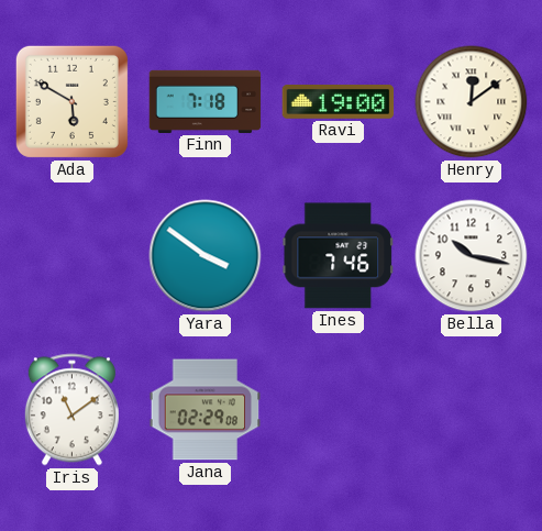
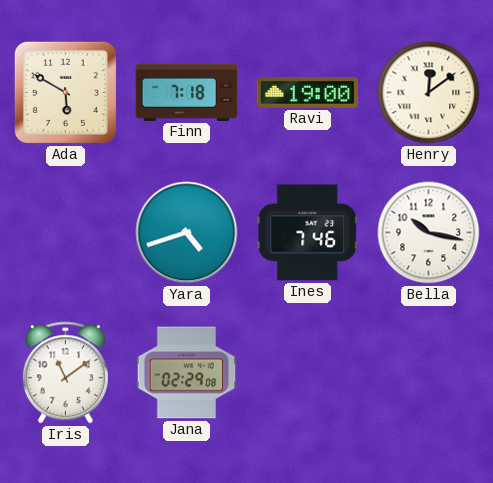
Yara: 3:51 -> 4:42
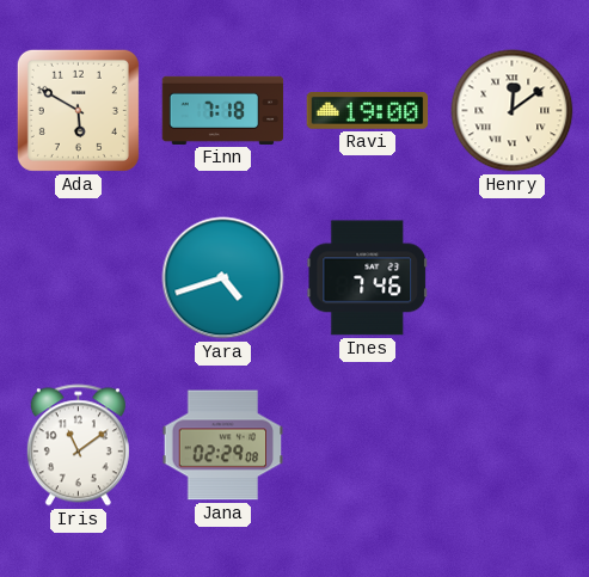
Bella: 10:17 -> none
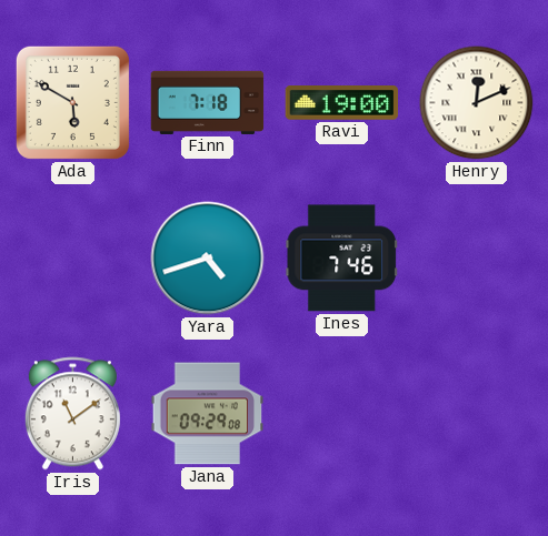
Henry: 12:09 -> 12:11
Jana: 02:29 -> 09:29
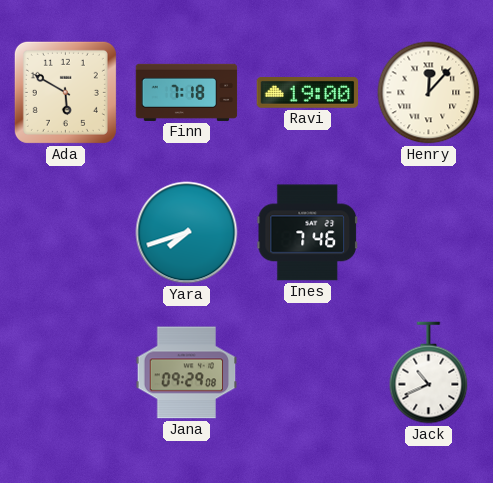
Henry: 12:11 -> 12:07
Yara: 4:42 -> 7:42
Iris: 11:09 -> none
Jack: none -> 10:41
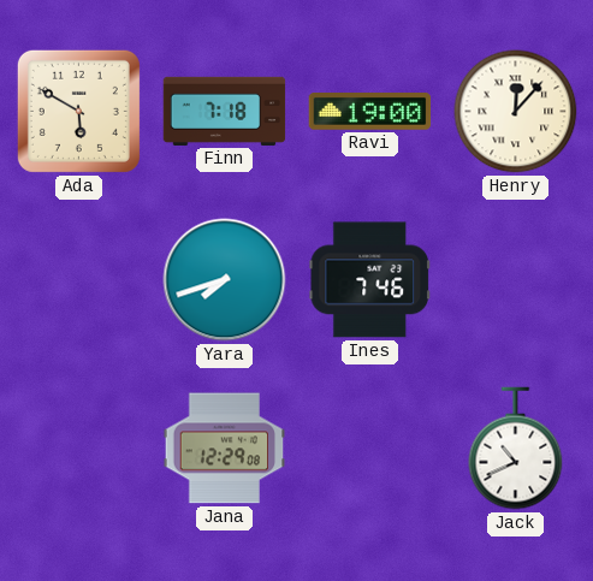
Jana: 09:29 -> 12:29
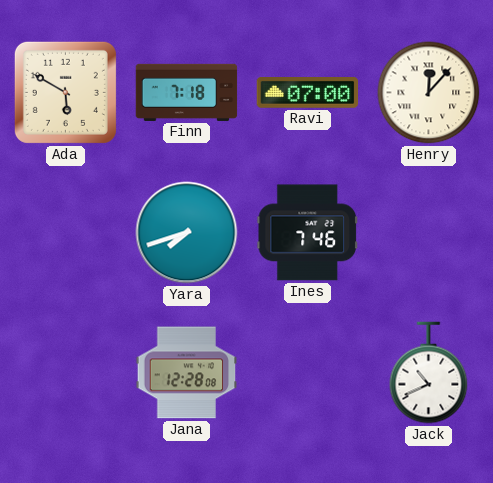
Ravi: 19:00 -> 07:00
Jana: 12:29 -> 12:28
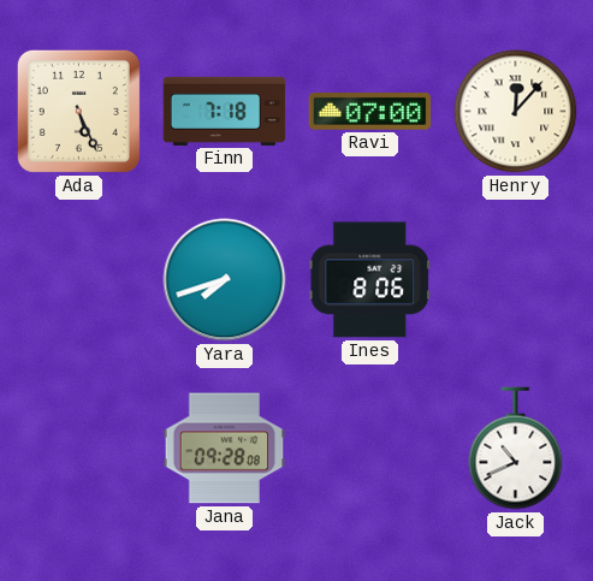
Ada: 5:50 -> 5:26
Ines: 7:46 -> 8:06
Jana: 12:28 -> 09:28
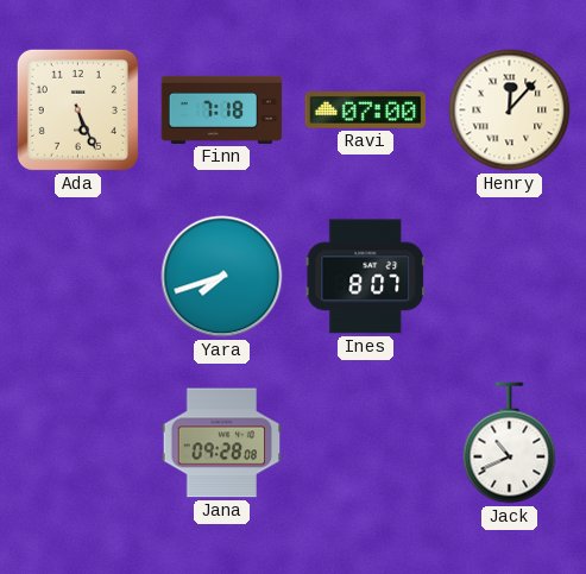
Ines: 8:06 -> 8:07
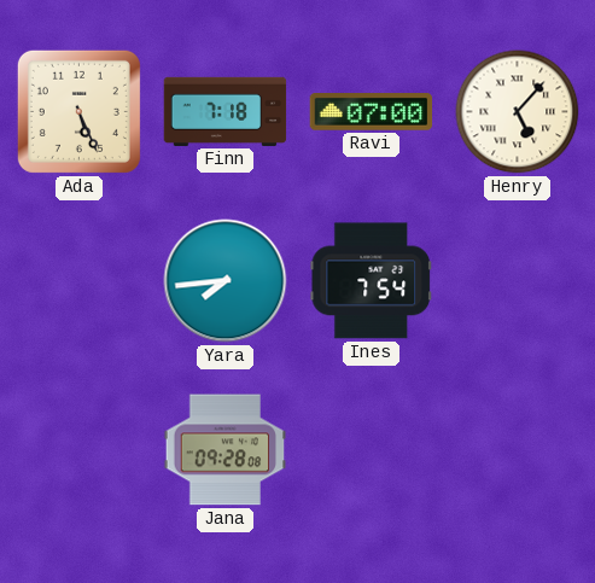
Henry: 12:07 -> 5:07
Yara: 7:42 -> 7:44
Ines: 8:07 -> 7:54
Jack: 10:41 -> none
